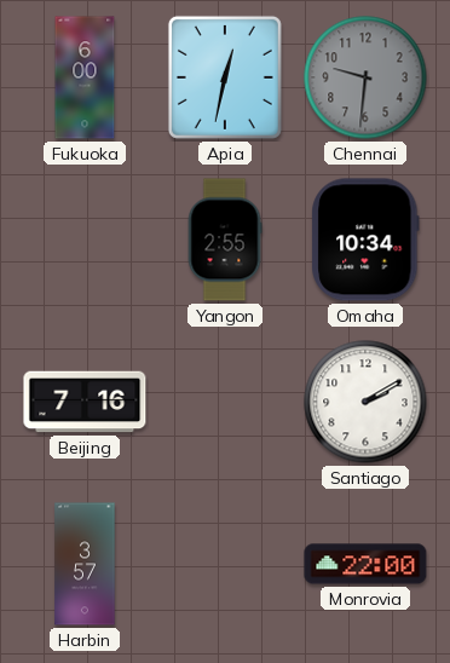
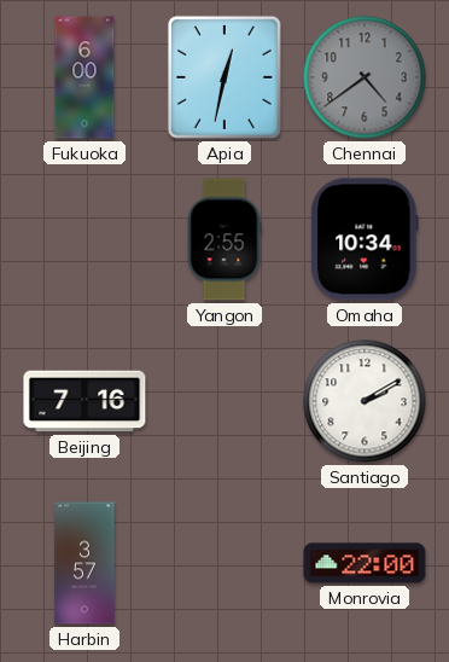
Chennai: 9:31 -> 4:39
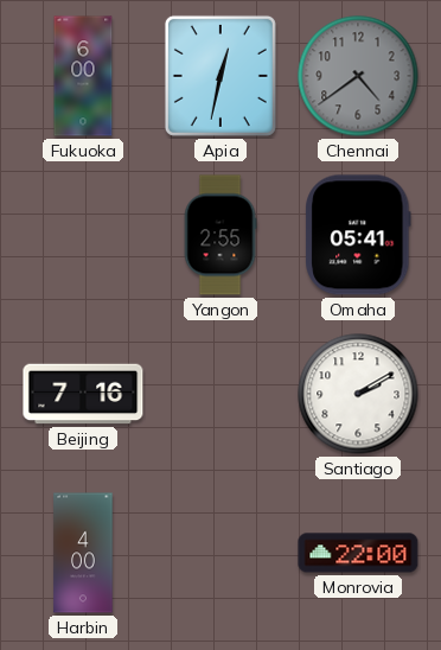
Omaha: 10:34 -> 05:41
Harbin: 3:57 -> 4:00
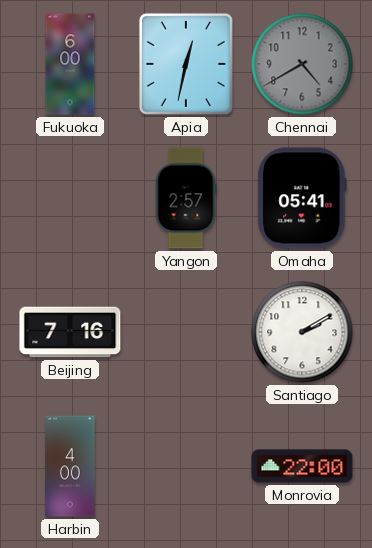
Chennai: 4:39 -> 4:40
Yangon: 2:55 -> 2:57
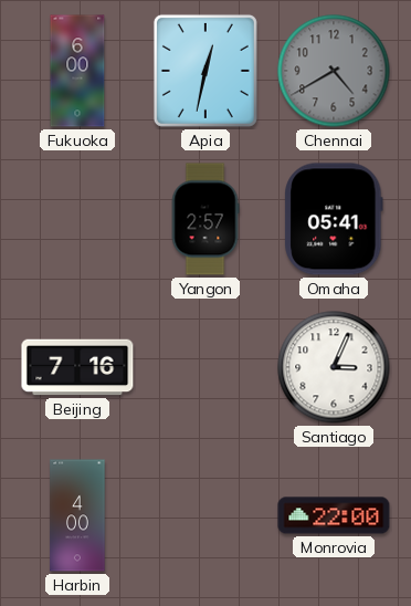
Santiago: 2:10 -> 3:04
